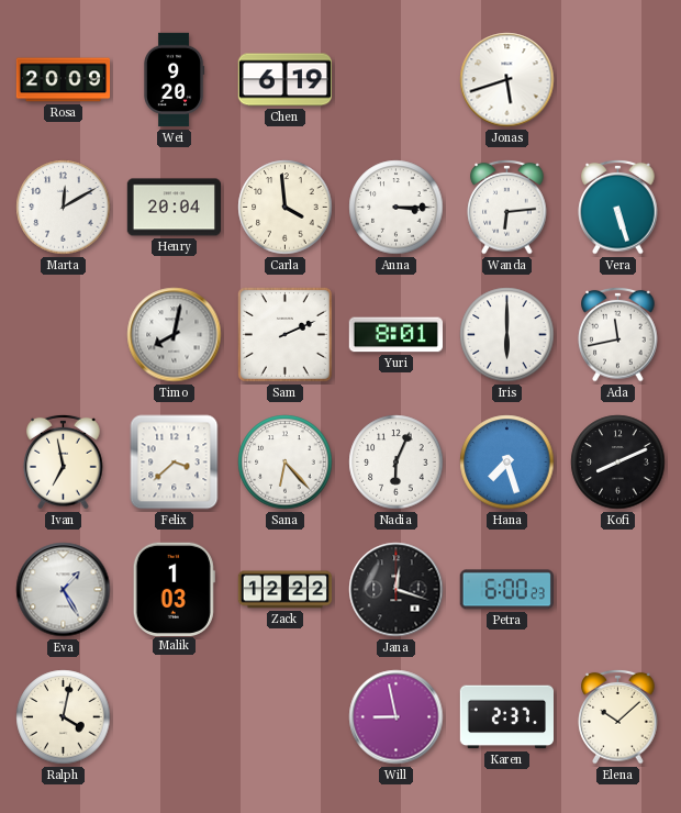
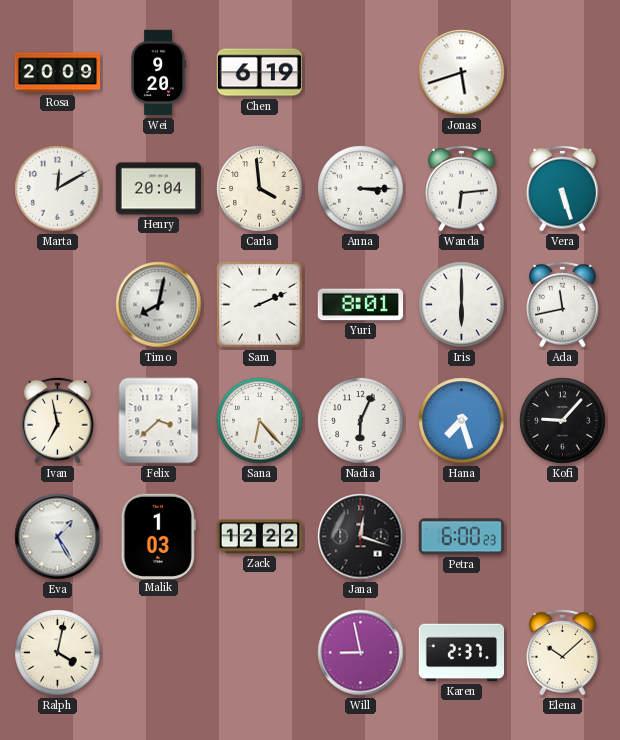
Kofi: 8:11 -> 9:07
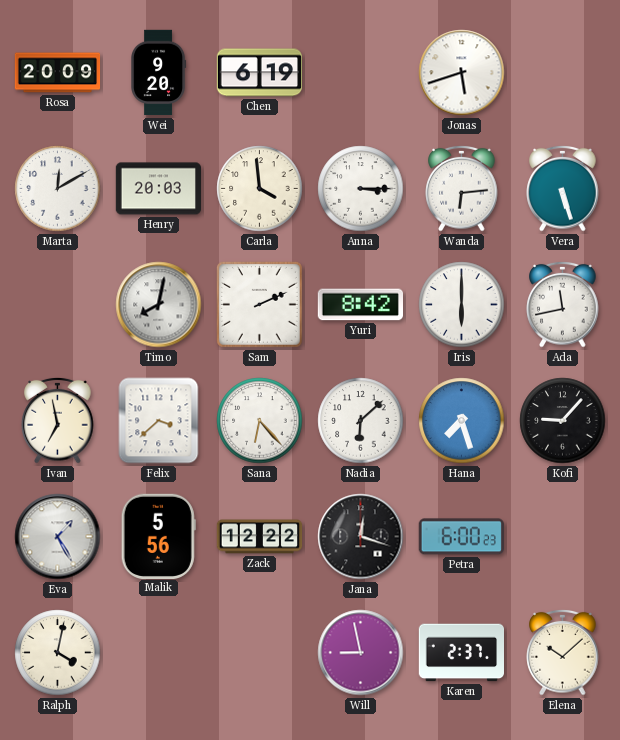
Henry: 20:04 -> 20:03
Yuri: 8:01 -> 8:42
Nadia: 6:04 -> 6:08
Malik: 1:03 -> 5:56
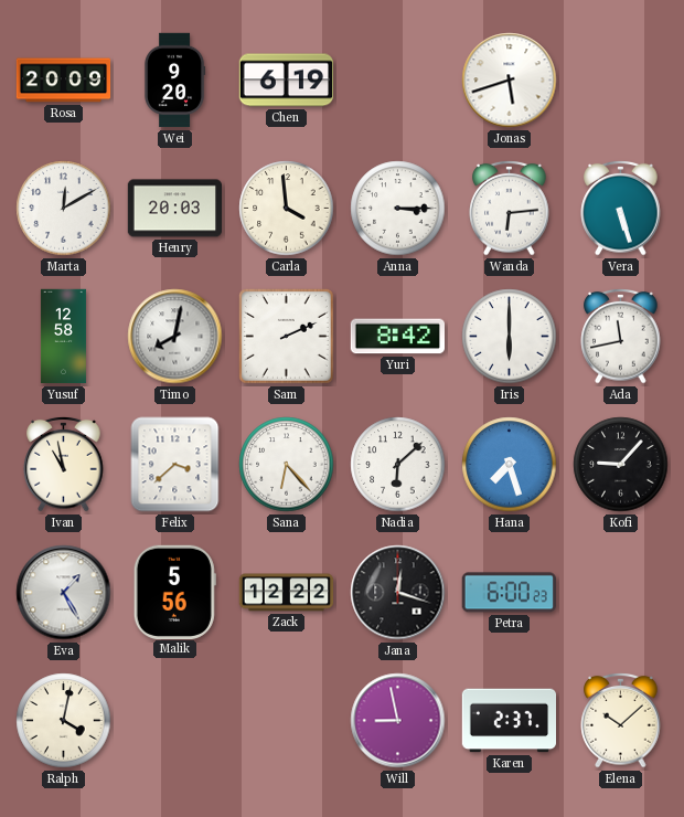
Yusuf: none -> 12:58
Ivan: 6:58 -> 10:58
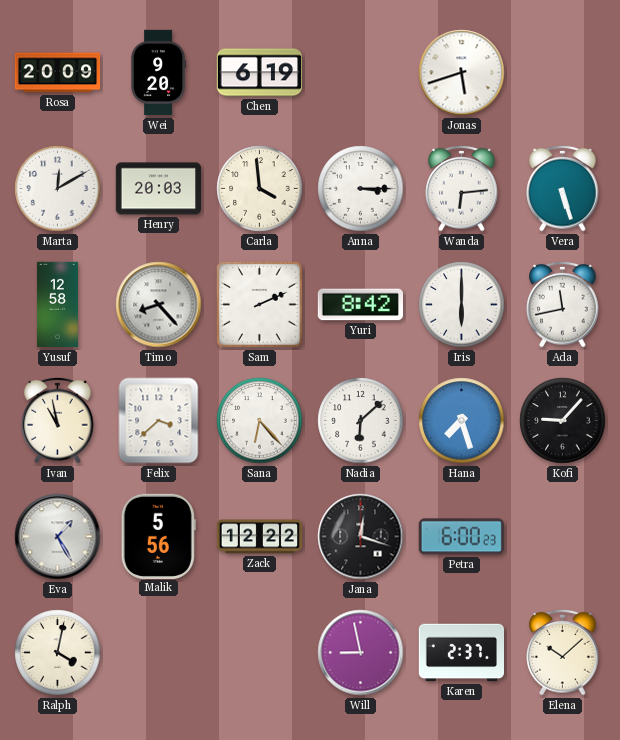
Timo: 8:02 -> 8:23
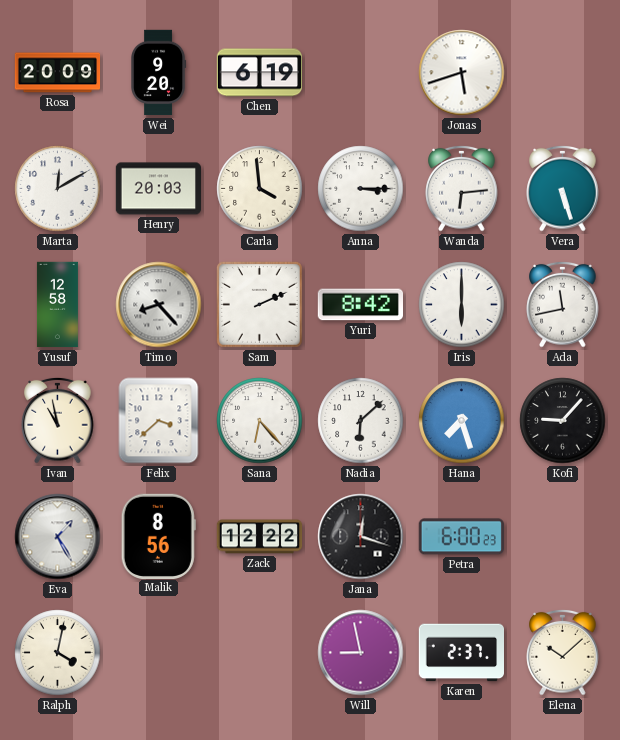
Malik: 5:56 -> 8:56
